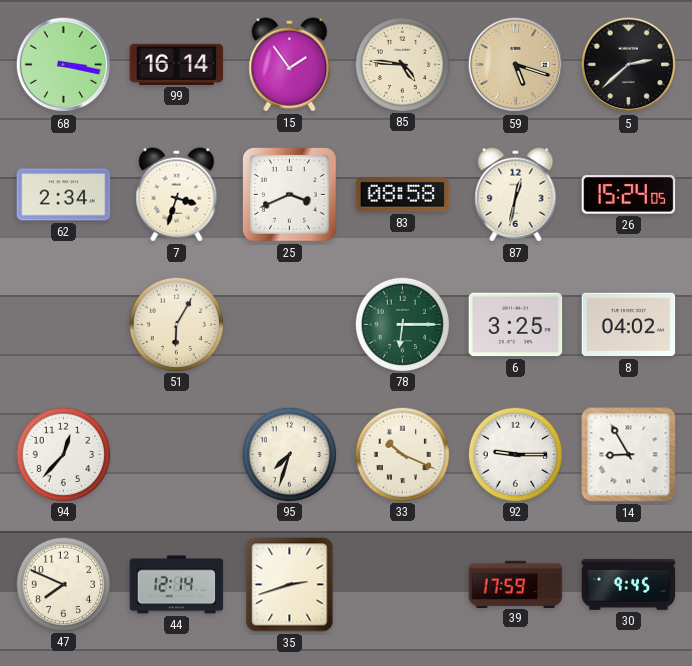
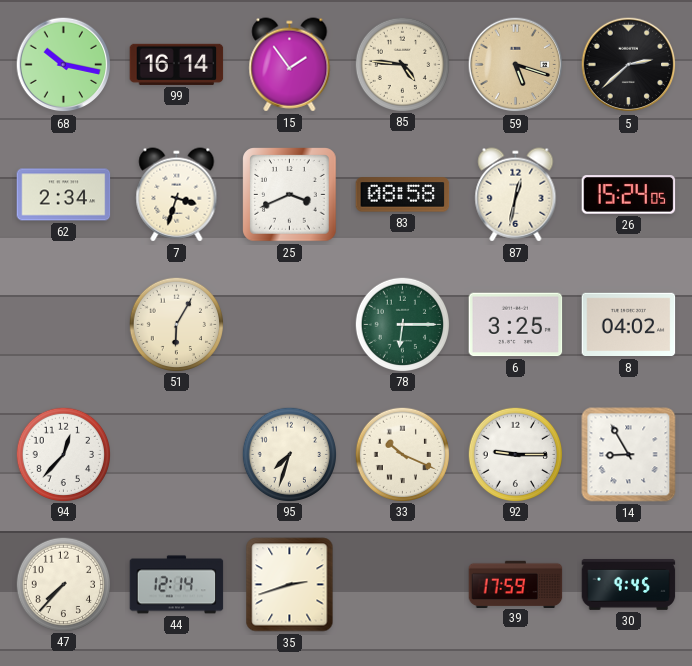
68: 3:17 -> 10:17
47: 7:49 -> 7:37
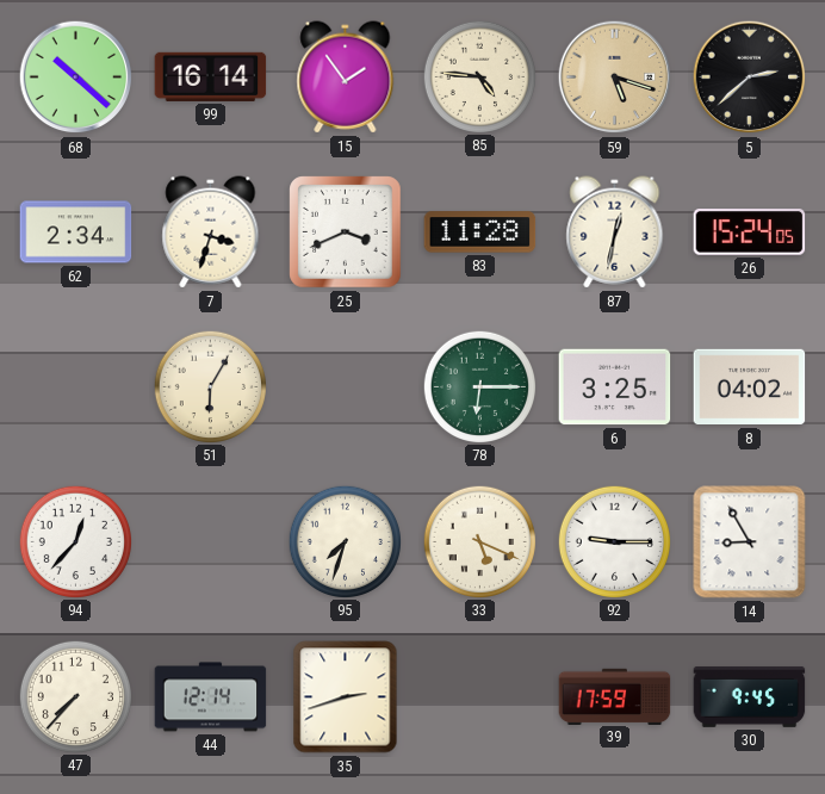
68: 10:17 -> 10:22
83: 08:58 -> 11:28
33: 10:19 -> 5:19
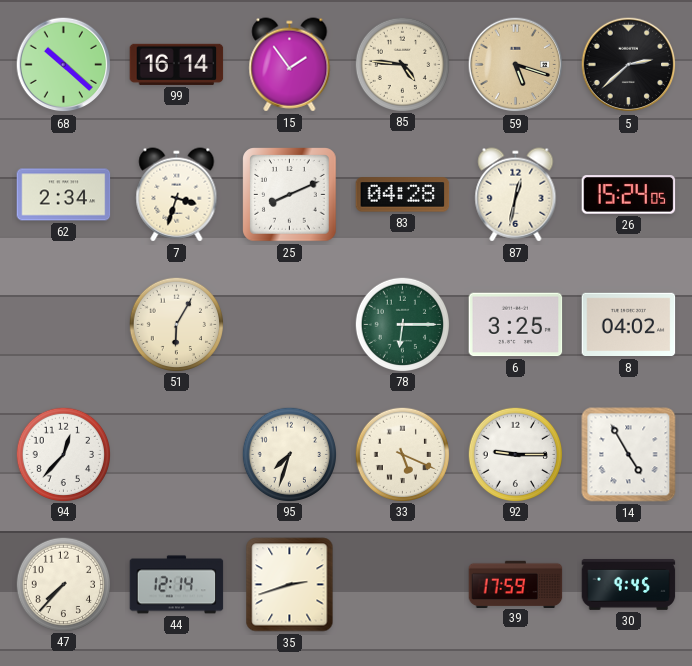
25: 3:41 -> 8:11
83: 11:28 -> 04:28
14: 8:55 -> 4:55
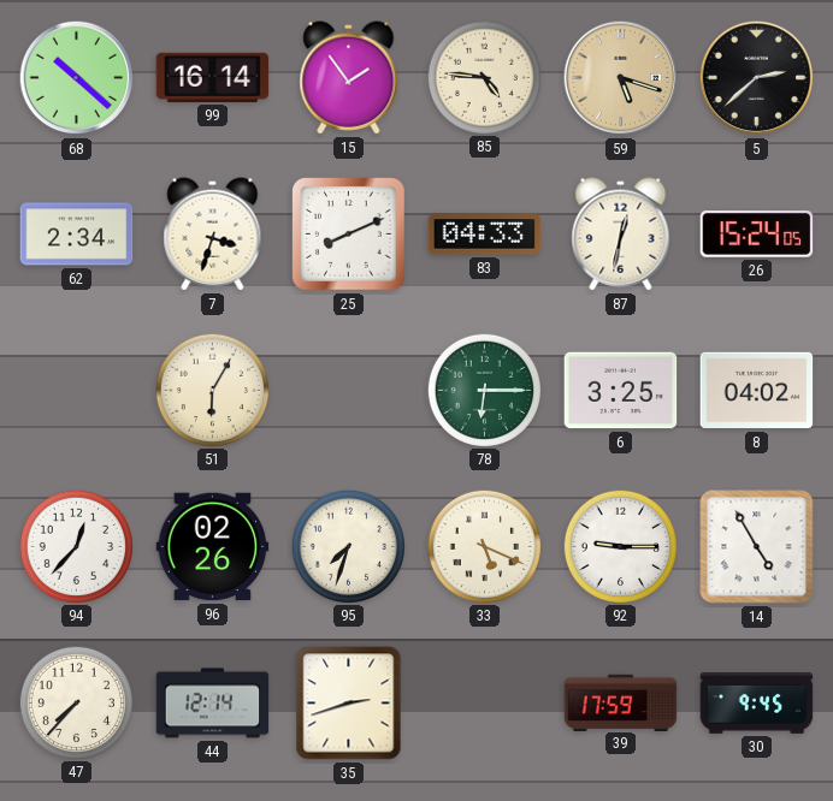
83: 04:28 -> 04:33
96: none -> 02:26
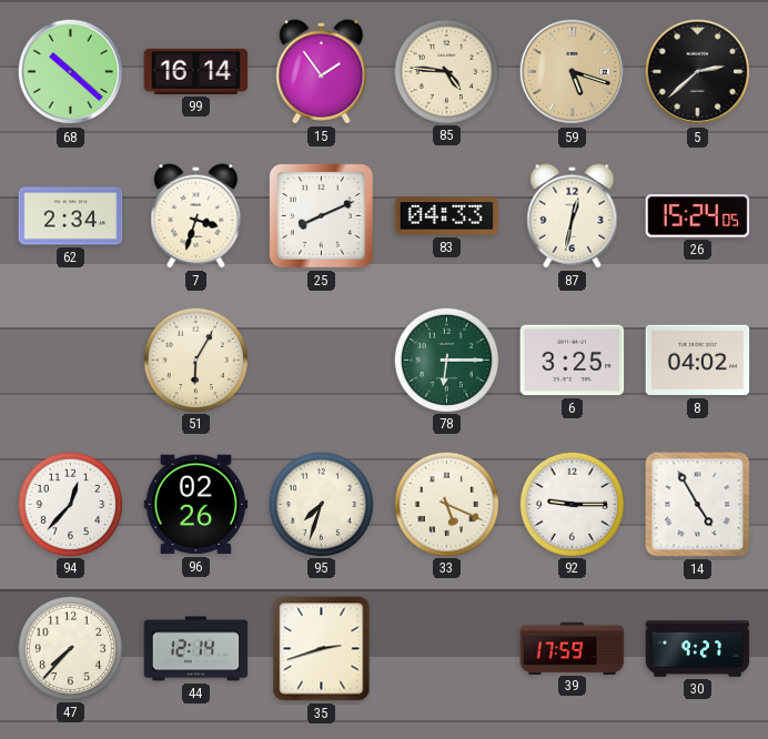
30: 9:45 -> 9:27
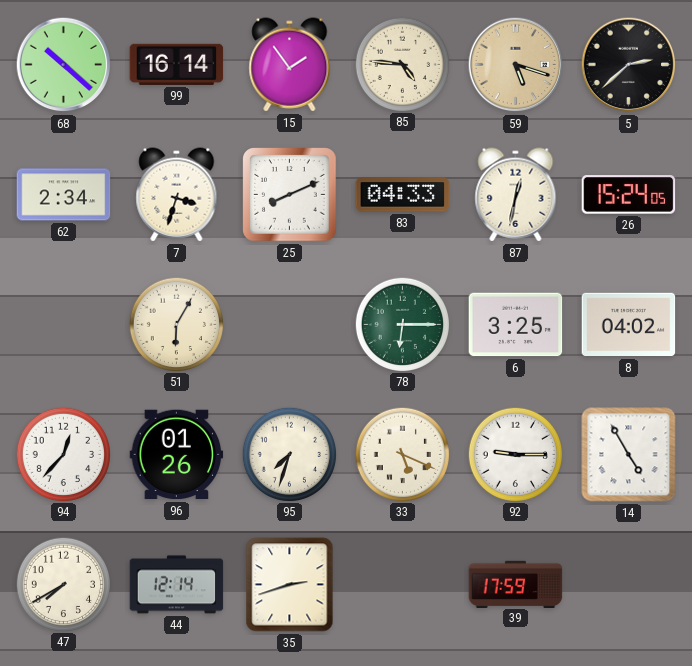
96: 02:26 -> 01:26
47: 7:37 -> 7:40
30: 9:27 -> none
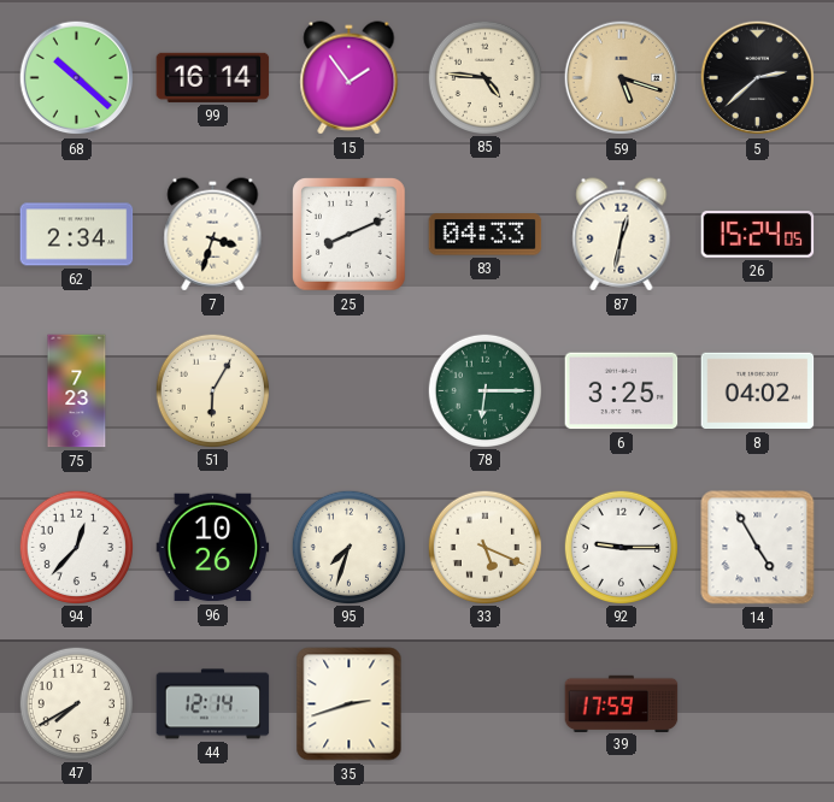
75: none -> 7:23
96: 01:26 -> 10:26
